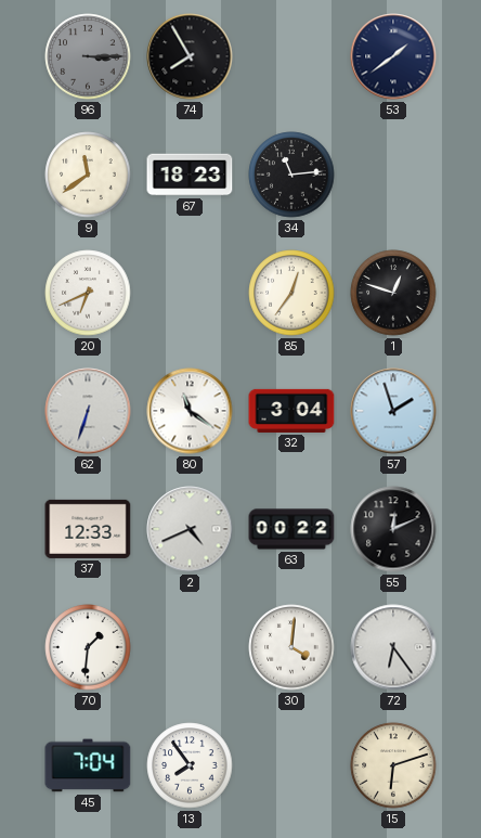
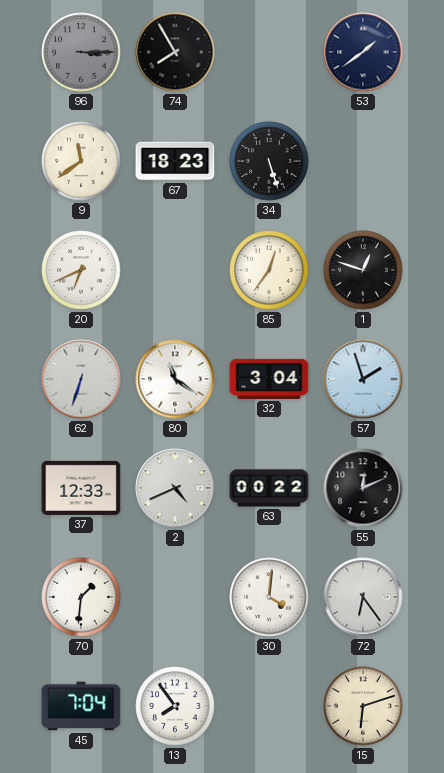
34: 11:14 -> 5:27
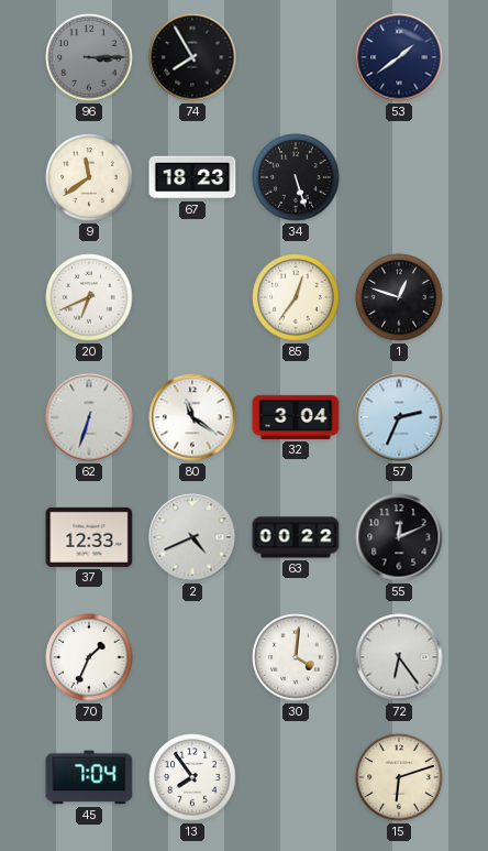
57: 1:57 -> 2:34
70: 1:31 -> 1:34
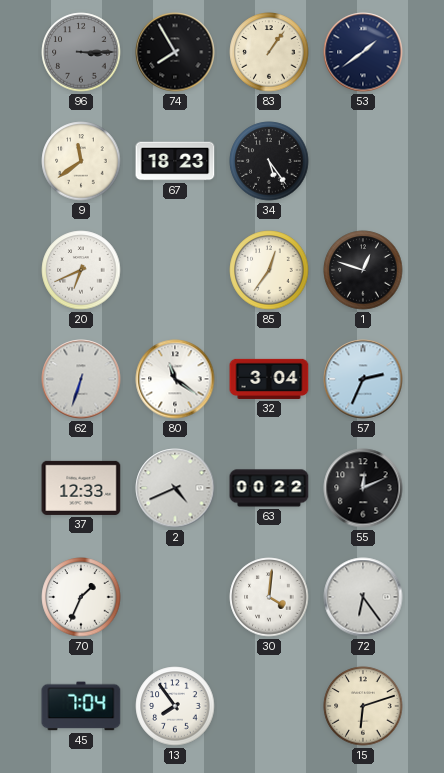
83: none -> 1:06
34: 5:27 -> 5:24
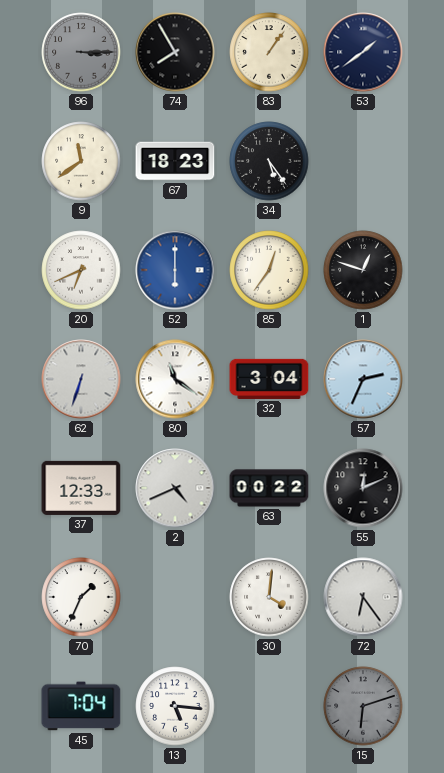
52: none -> 6:00
13: 7:54 -> 5:16
15 dial: cream -> grey
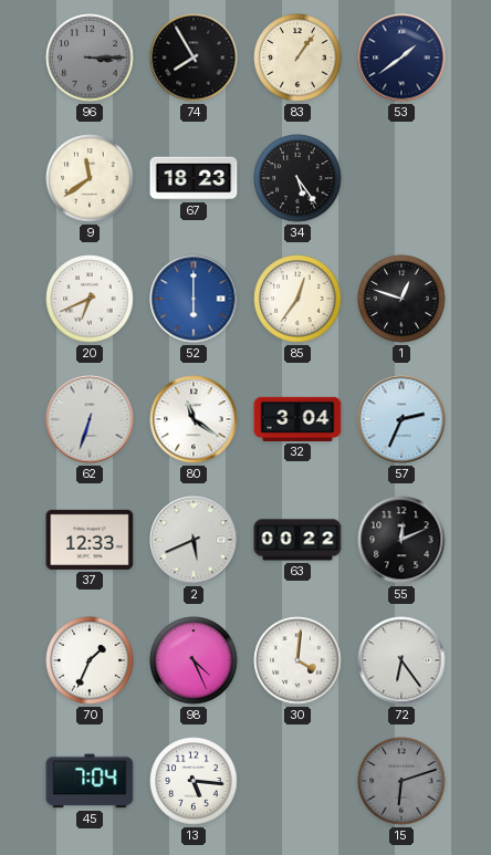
2: 4:41 -> 5:41
98: none -> 4:26
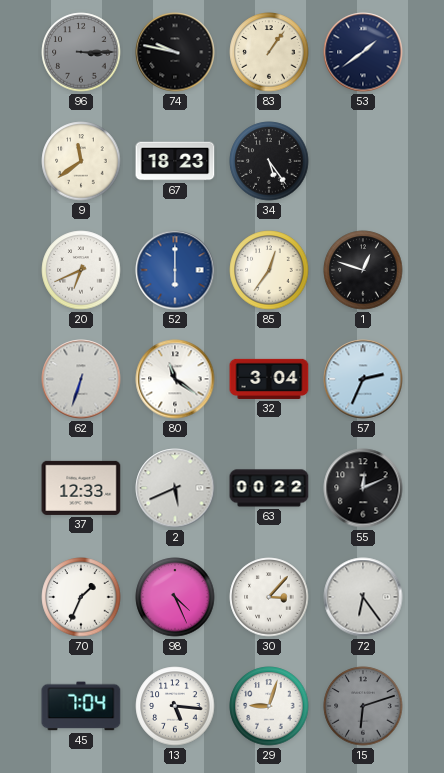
74: 7:55 -> 9:47
30: 4:01 -> 3:07
29: none -> 9:03
